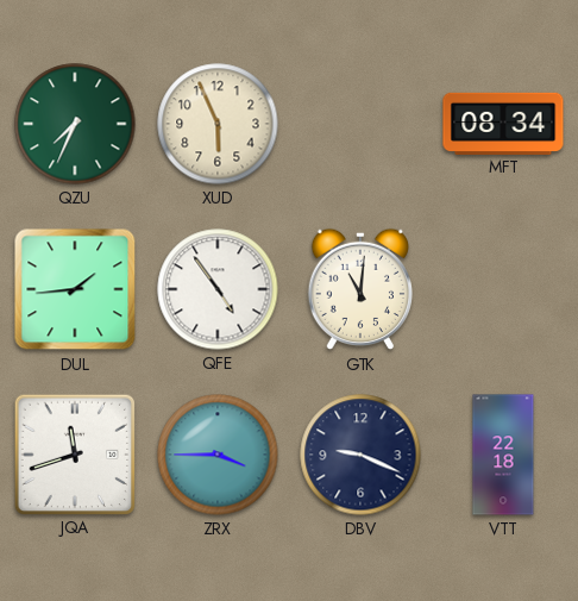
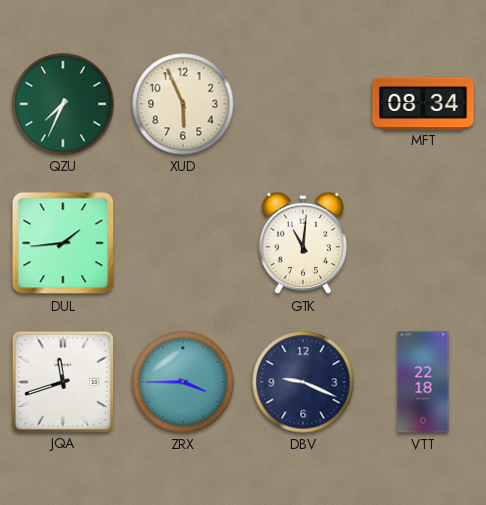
QFE: 4:54 -> none
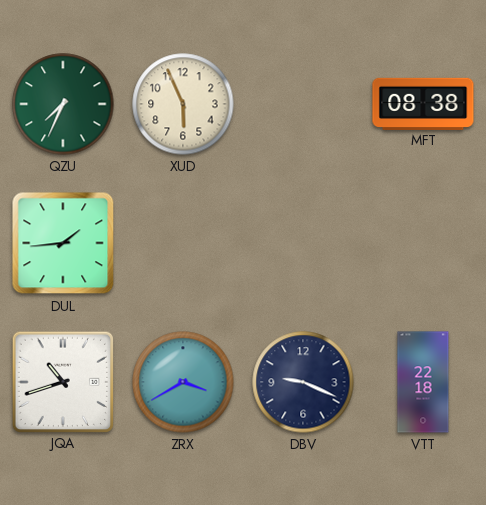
MFT: 08:34 -> 08:38
GTK: 11:01 -> none
JQA: 11:42 -> 10:42
ZRX: 3:45 -> 3:40
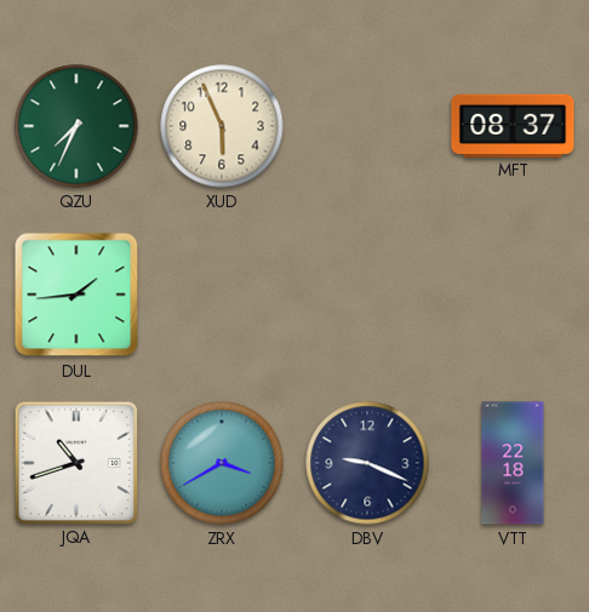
MFT: 08:38 -> 08:37
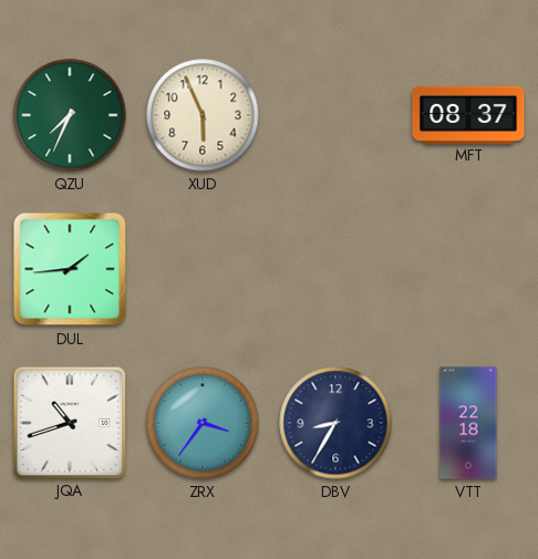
ZRX: 3:40 -> 3:36
DBV: 9:19 -> 8:35
